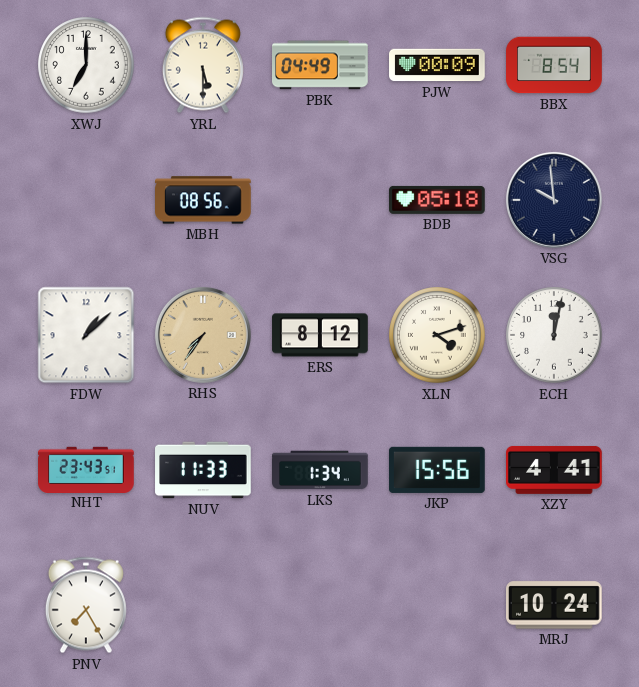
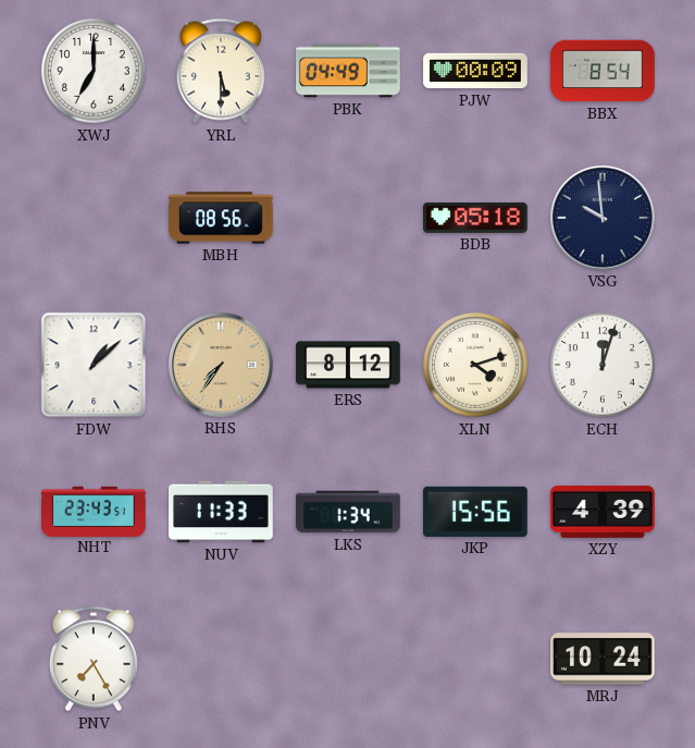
ECH: 12:02 -> 12:03
XZY: 4:41 -> 4:39
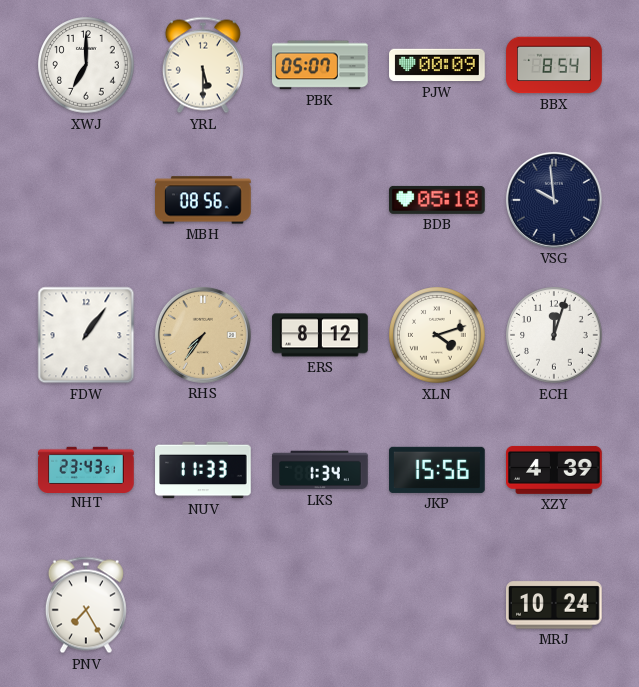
PBK: 04:49 -> 05:07
FDW: 1:08 -> 1:06
